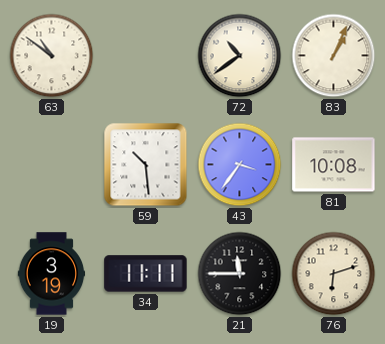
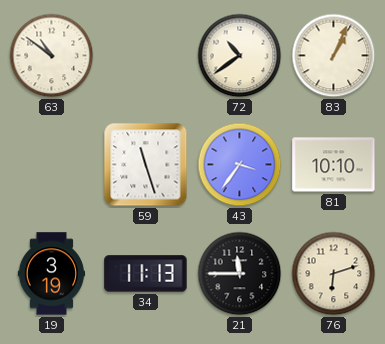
59: 10:29 -> 11:27
81: 10:08 -> 10:10
34: 11:11 -> 11:13
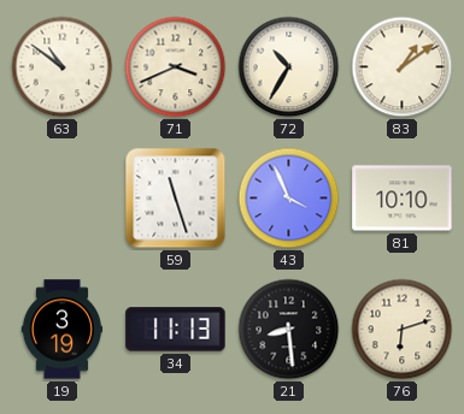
71: none -> 3:41
72: 10:39 -> 10:35
83: 1:04 -> 1:09
43: 3:36 -> 3:56
21: 11:45 -> 8:29
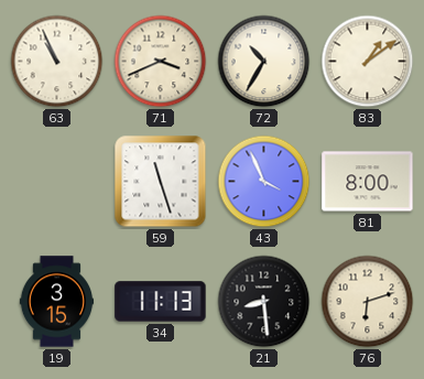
63: 10:51 -> 10:56
81: 10:10 -> 8:00
19: 3:19 -> 3:15
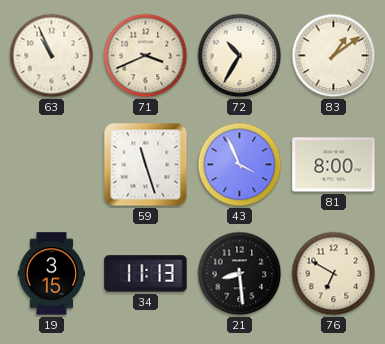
76: 6:12 -> 6:50
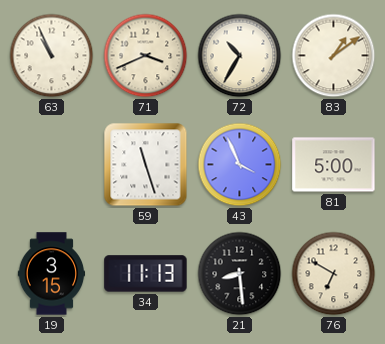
81: 8:00 -> 5:00
